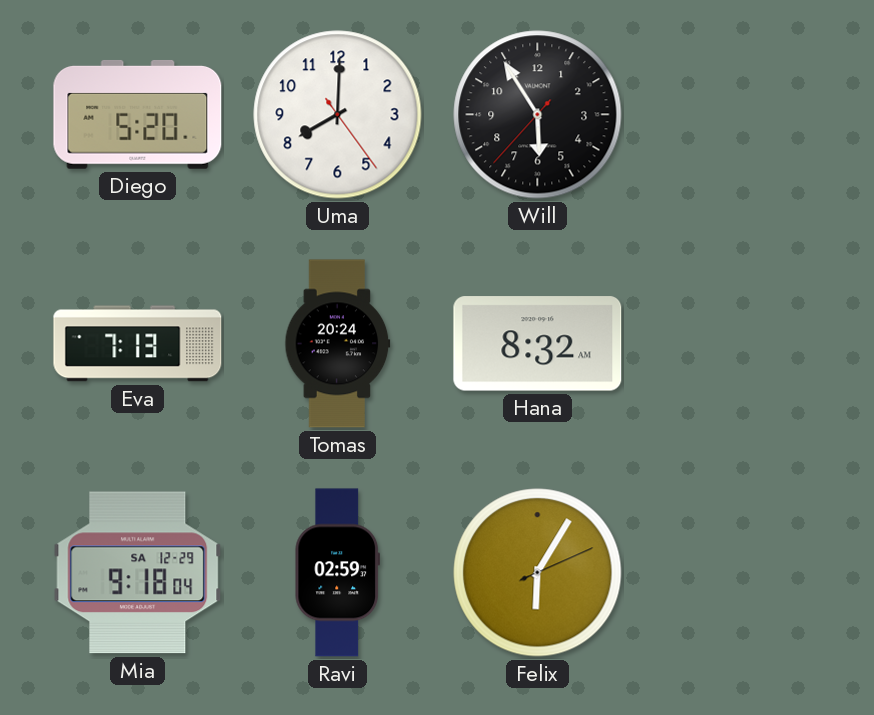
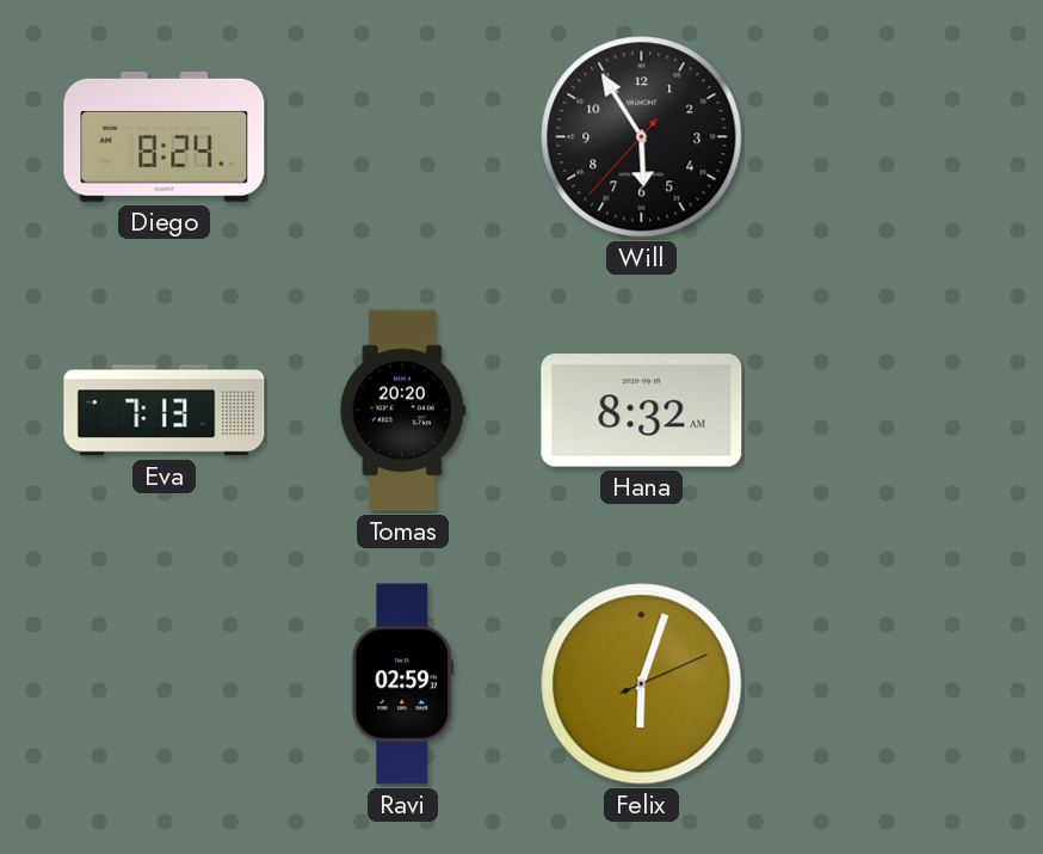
Diego: 5:20 -> 8:24
Uma: 8:00 -> none
Tomas: 20:24 -> 20:20
Mia: 9:18 -> none
Felix: 6:05 -> 6:03
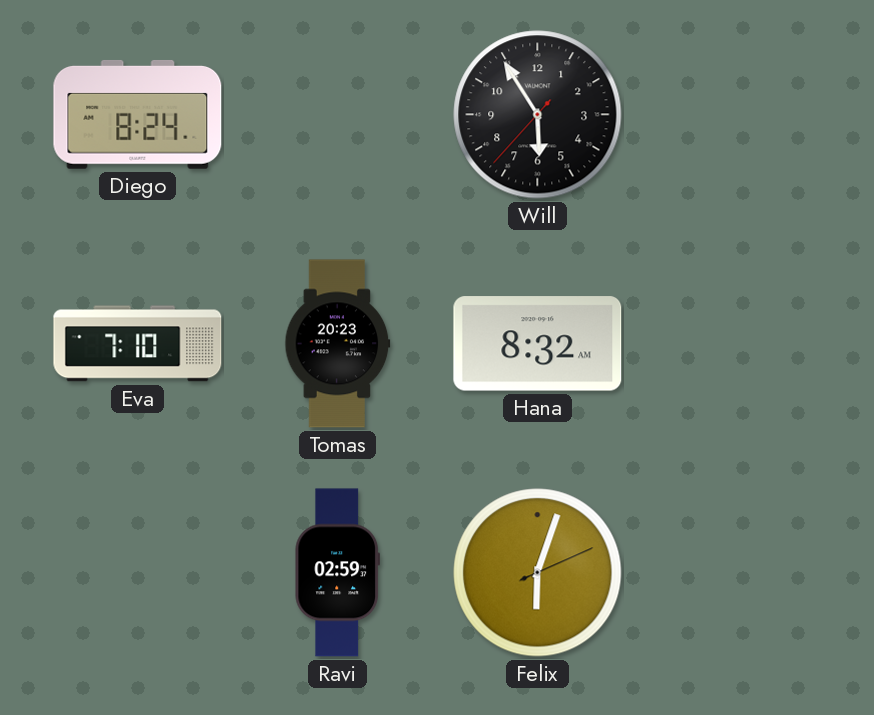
Eva: 7:13 -> 7:10
Tomas: 20:20 -> 20:23
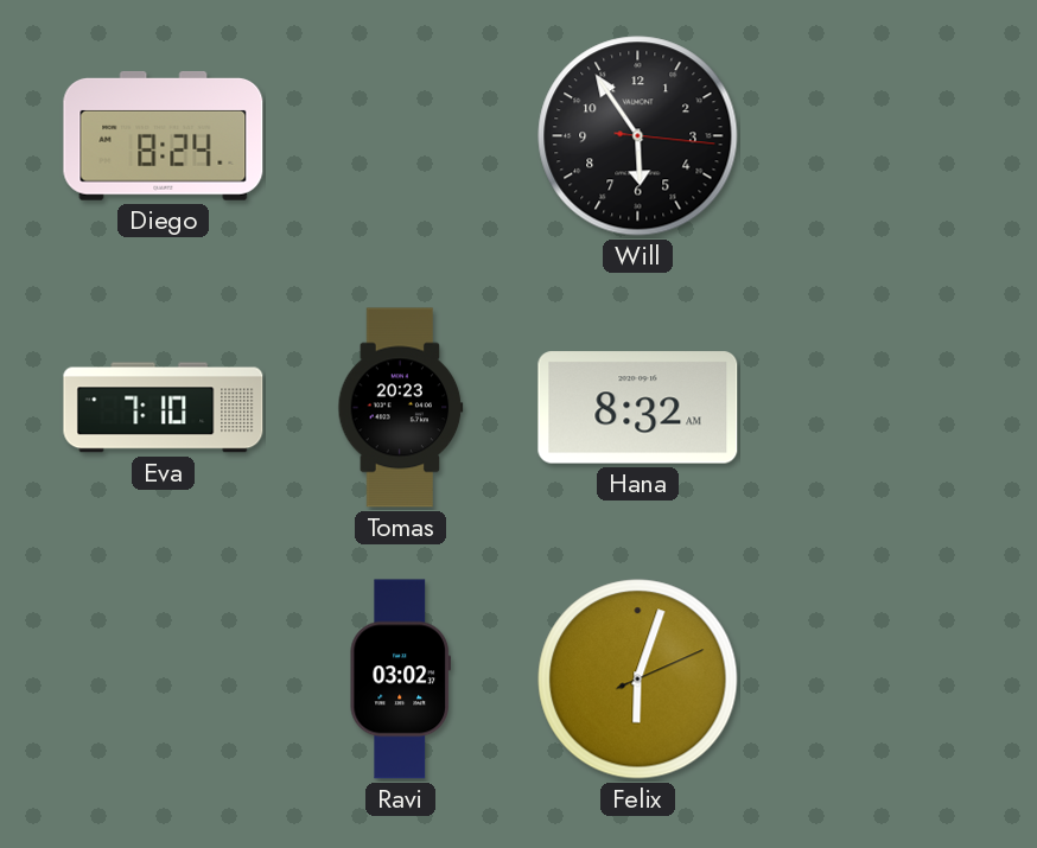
Will: 5:54:37 -> 5:54:16
Ravi: 02:59 -> 03:02
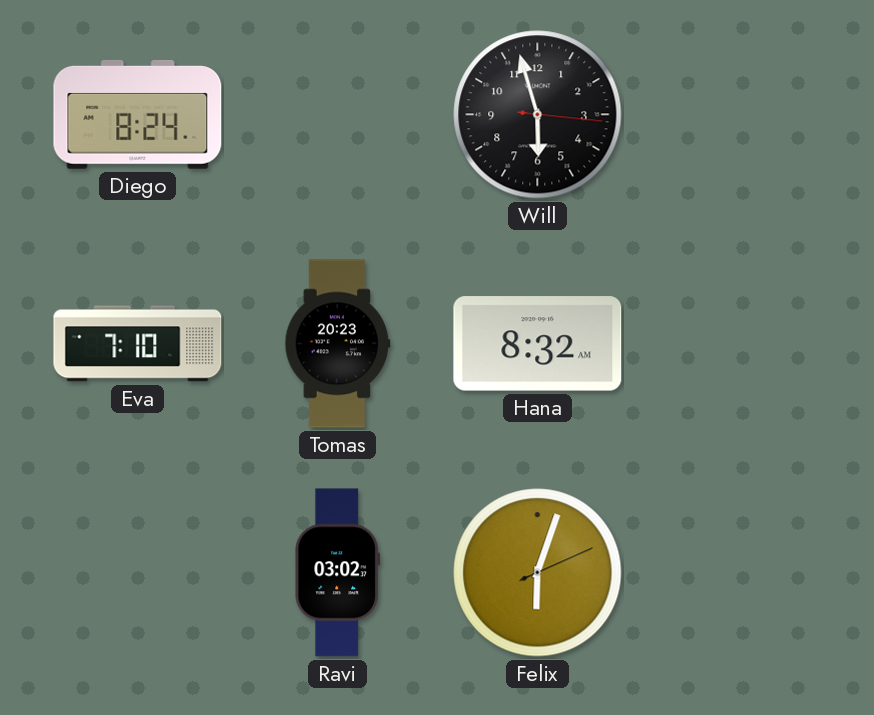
Will: 5:54 -> 5:57
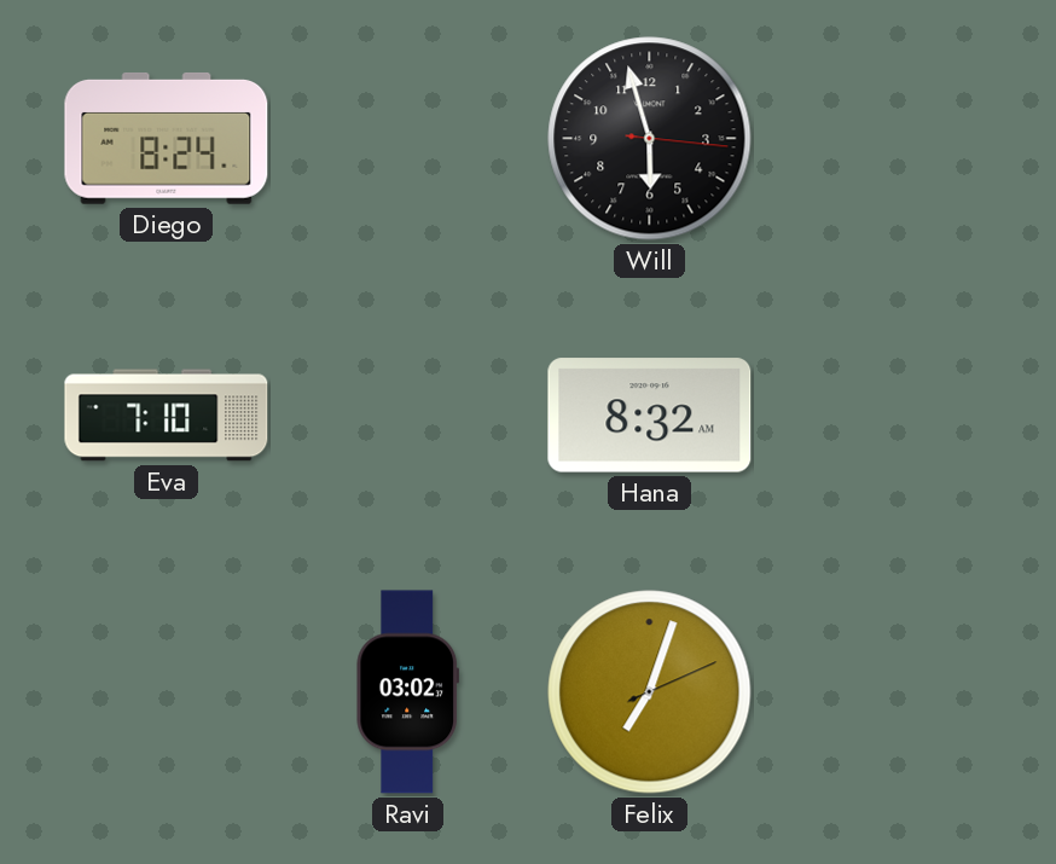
Tomas: 20:23 -> none
Felix: 6:03 -> 7:03
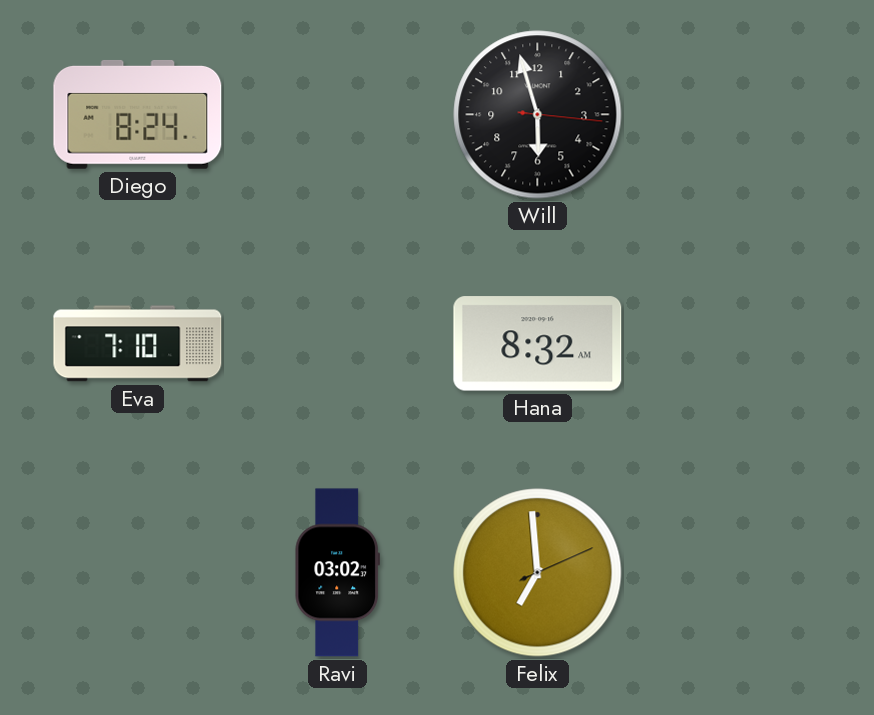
Felix: 7:03 -> 6:59
